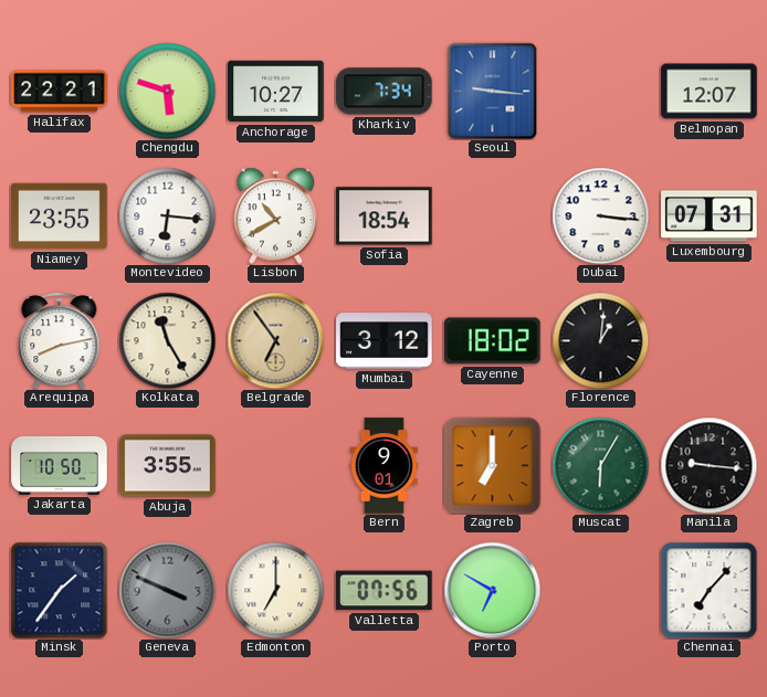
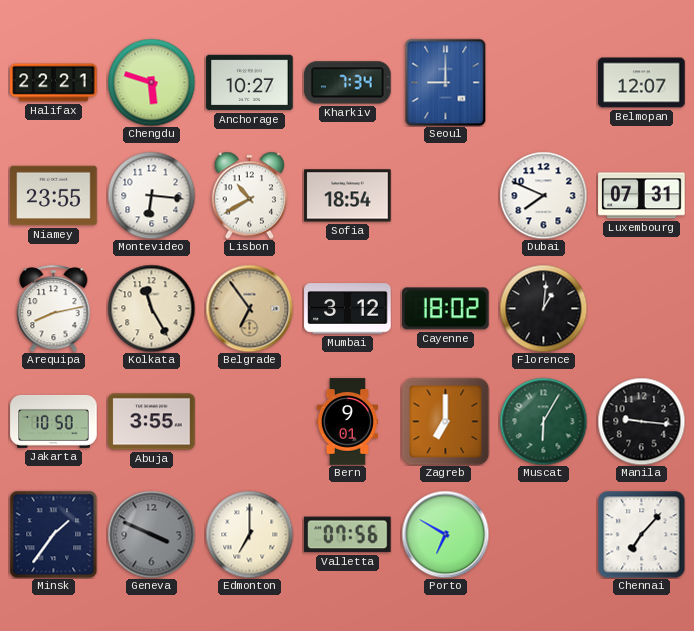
Seoul: 9:16 -> 9:00
Dubai: 3:16 -> 7:49
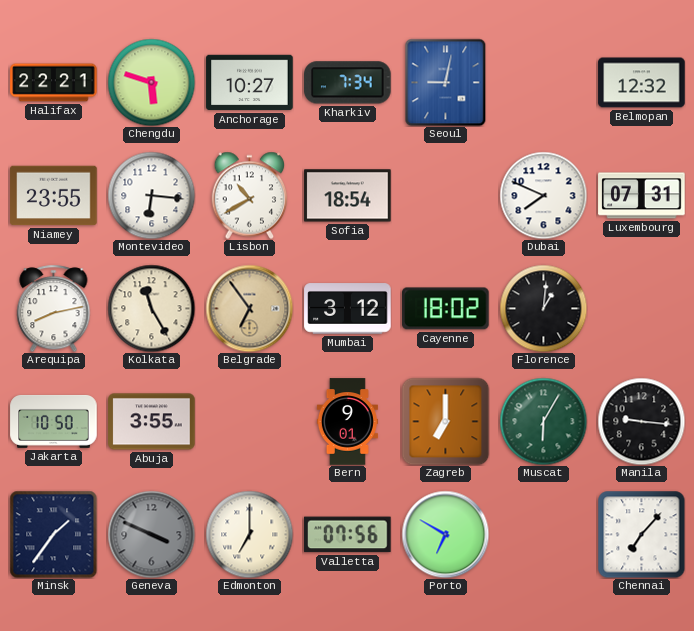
Seoul: 9:00 -> 9:02
Belmopan: 12:07 -> 12:32
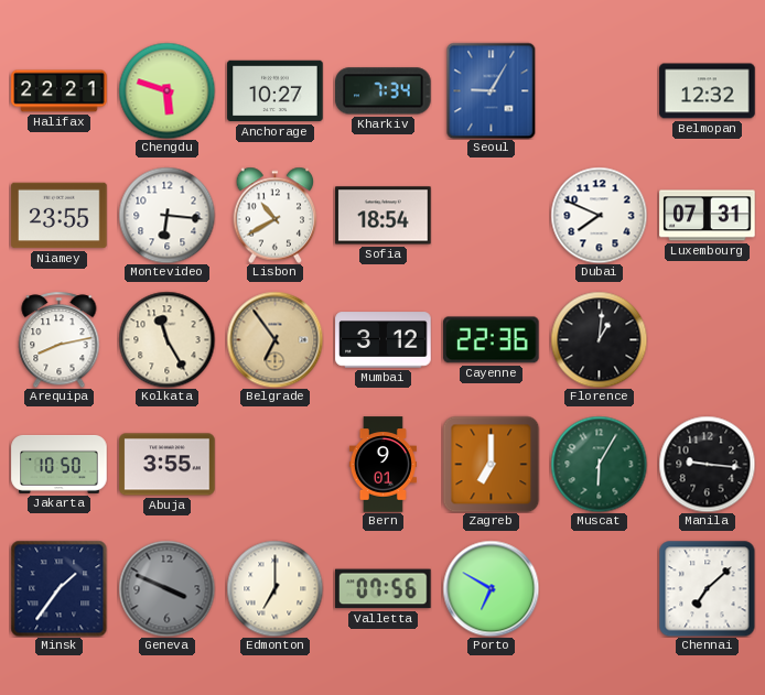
Seoul: 9:02 -> 9:05
Cayenne: 18:02 -> 22:36
Chennai: 7:07 -> 7:08
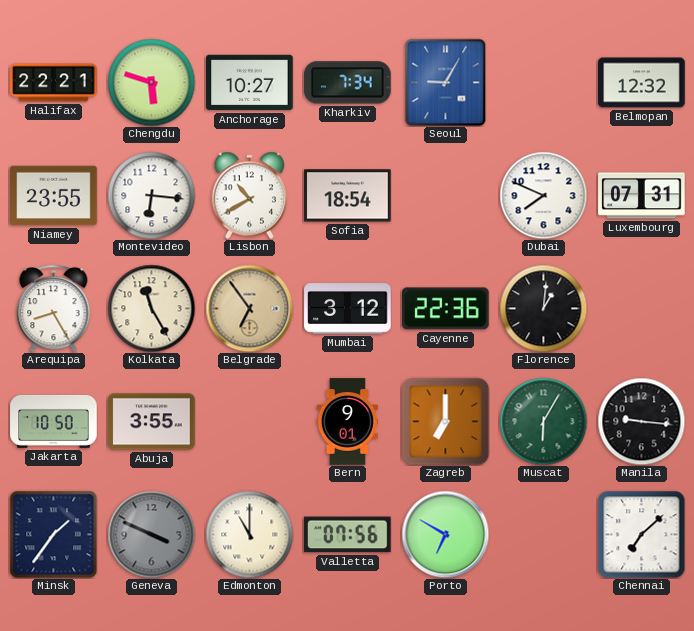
Arequipa: 8:13 -> 8:25
Edmonton: 7:00 -> 11:00
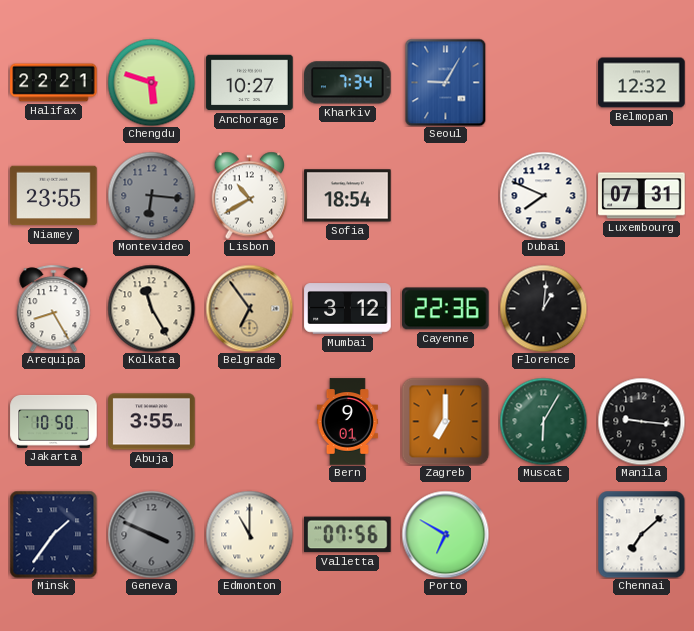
Montevideo dial: white -> grey
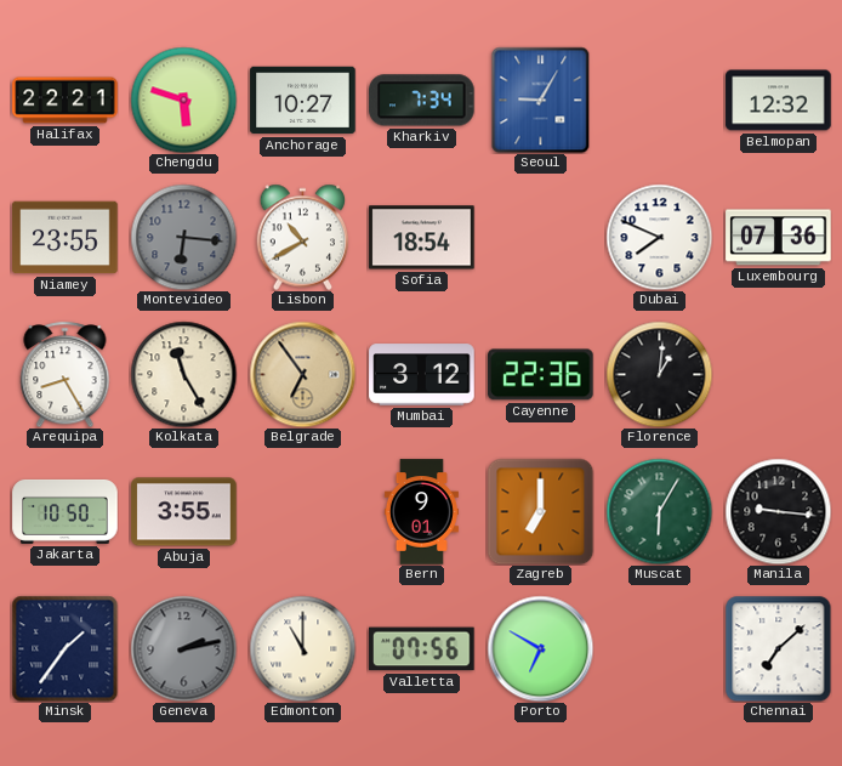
Luxembourg: 07:31 -> 07:36
Geneva: 3:49 -> 2:13
